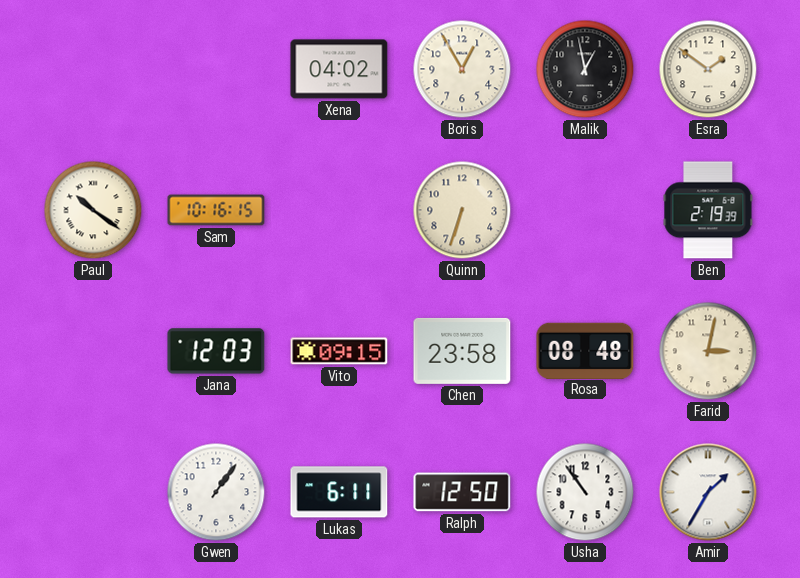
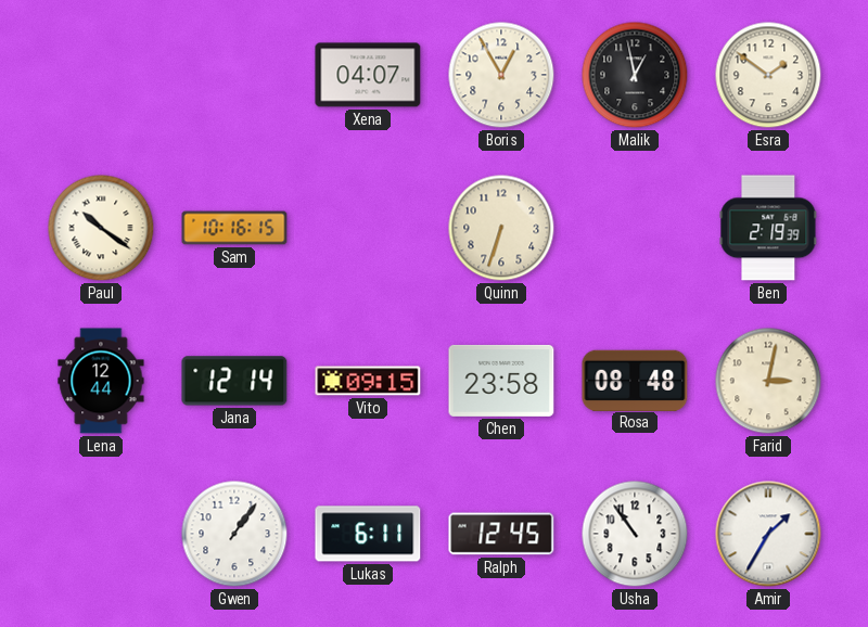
Xena: 04:02 -> 04:07
Lena: none -> 12:44
Jana: 12:03 -> 12:14
Ralph: 12:50 -> 12:45
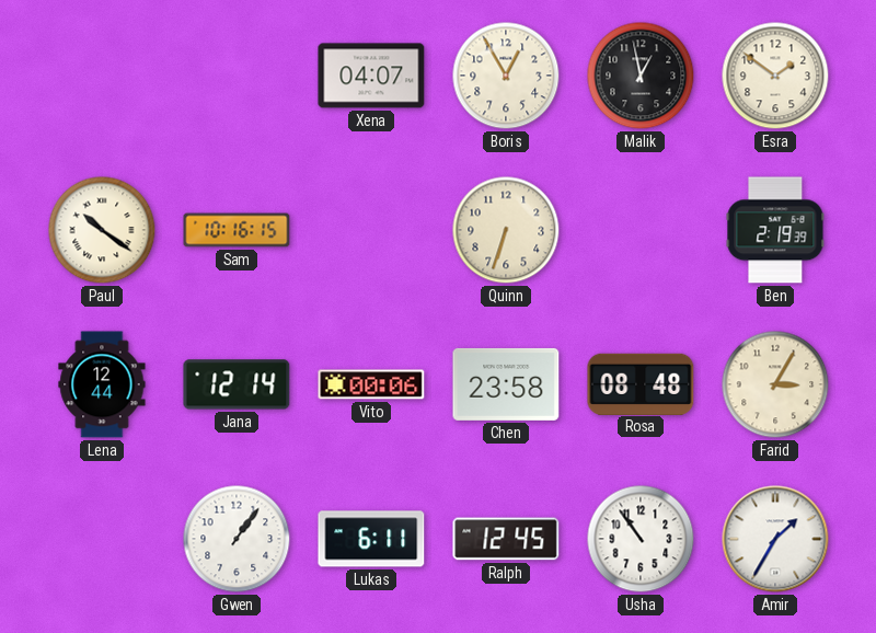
Vito: 09:15 -> 00:06
Farid: 3:02 -> 3:05
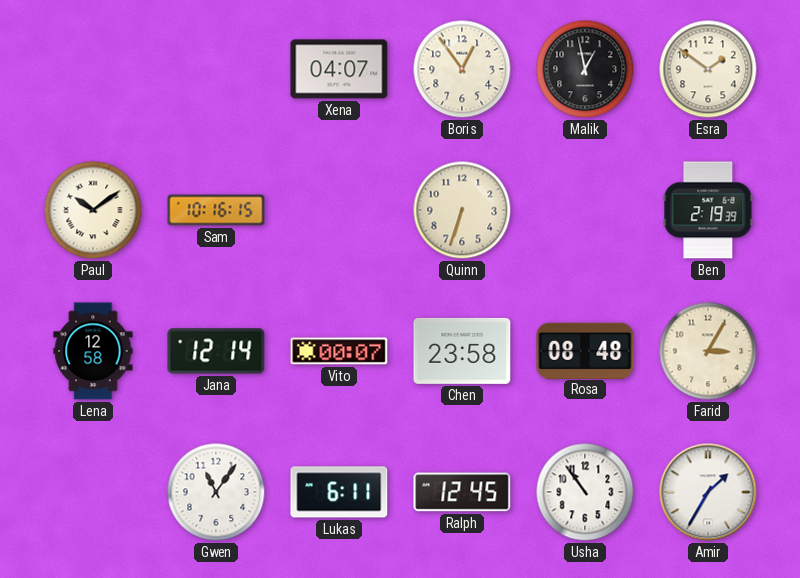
Boris: 12:55 -> 12:54
Paul: 10:21 -> 10:09
Lena: 12:44 -> 12:58
Vito: 00:06 -> 00:07
Gwen: 1:06 -> 11:06
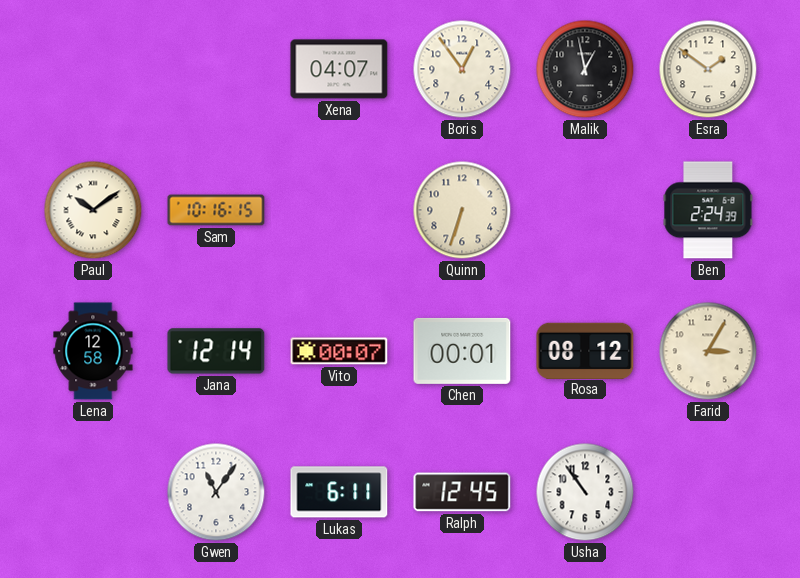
Ben: 2:19 -> 2:24
Chen: 23:58 -> 00:01
Rosa: 08:48 -> 08:12
Amir: 1:35 -> none
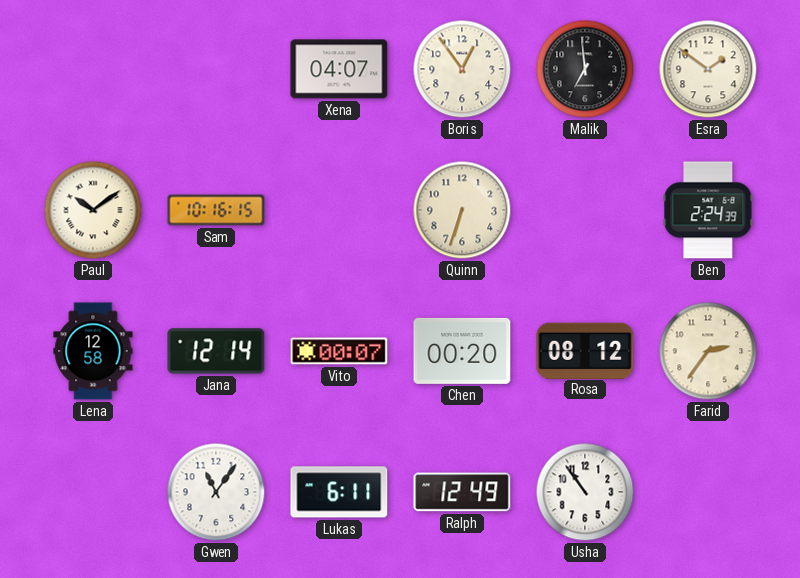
Malik: 12:58 -> 6:59
Chen: 00:01 -> 00:20
Farid: 3:05 -> 2:36
Ralph: 12:45 -> 12:49
